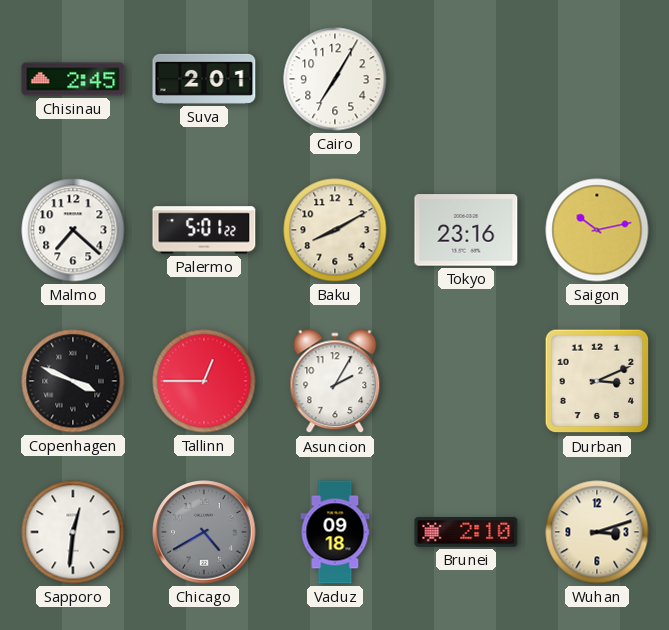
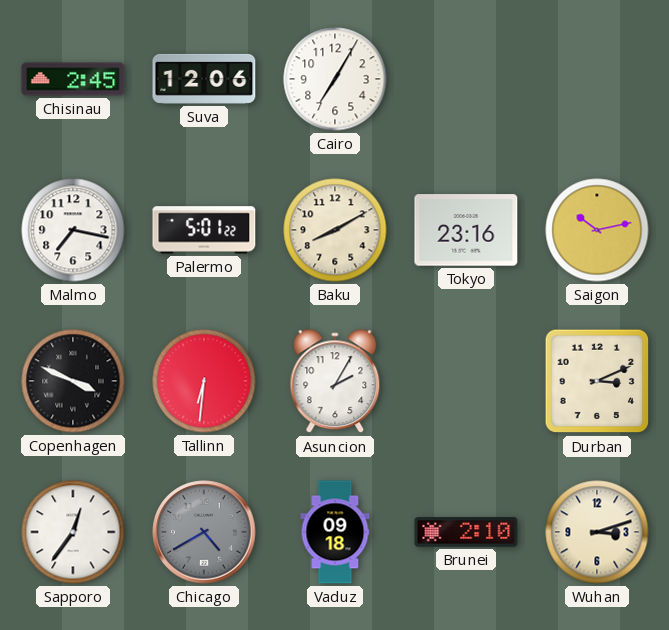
Suva: 2:01 -> 12:06
Malmo: 7:22 -> 7:17
Tallinn: 12:45 -> 6:31
Sapporo: 12:31 -> 12:36
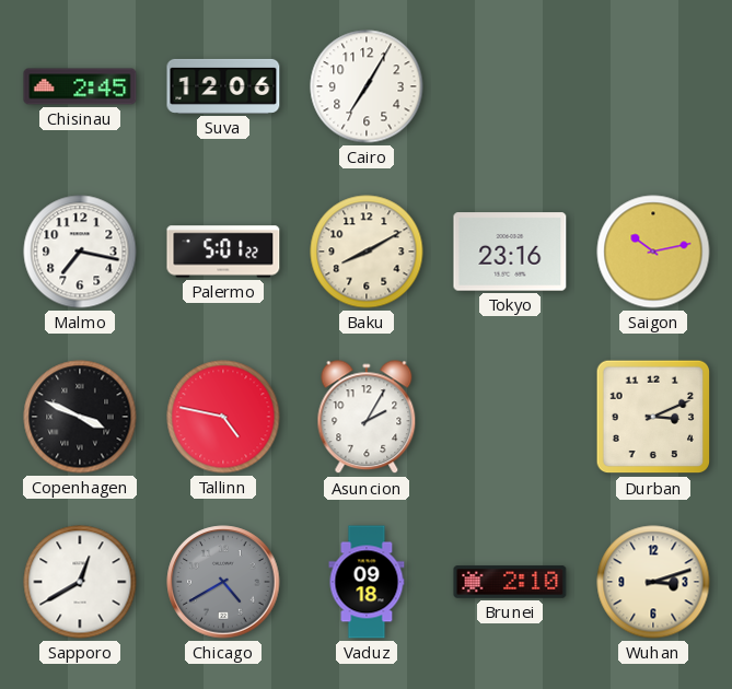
Tallinn: 6:31 -> 4:47
Sapporo: 12:36 -> 12:40
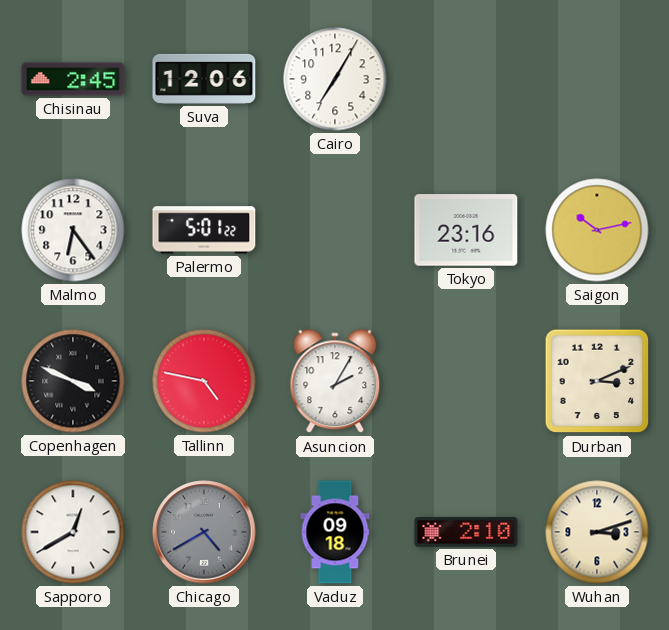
Malmo: 7:17 -> 6:24
Baku: 8:10 -> none
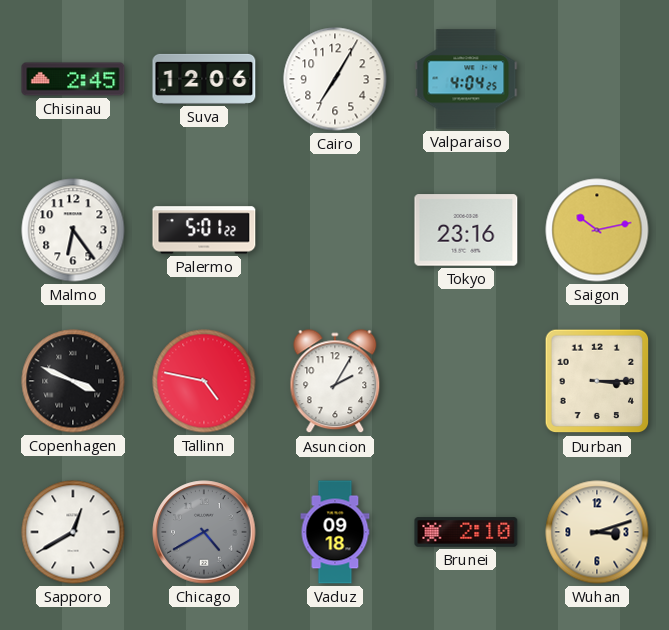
Valparaiso: none -> 4:04
Durban: 3:11 -> 3:15
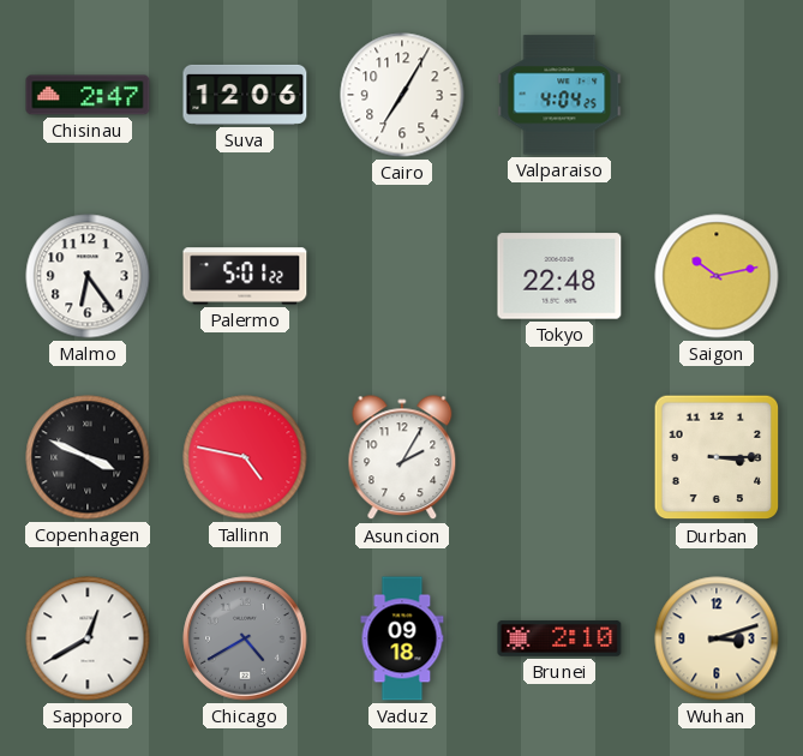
Chisinau: 2:45 -> 2:47
Tokyo: 23:16 -> 22:48
